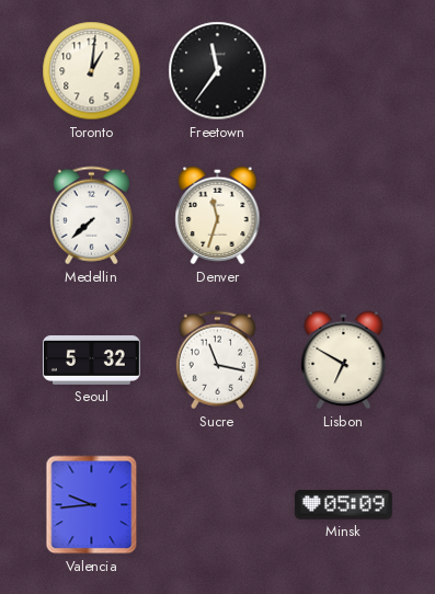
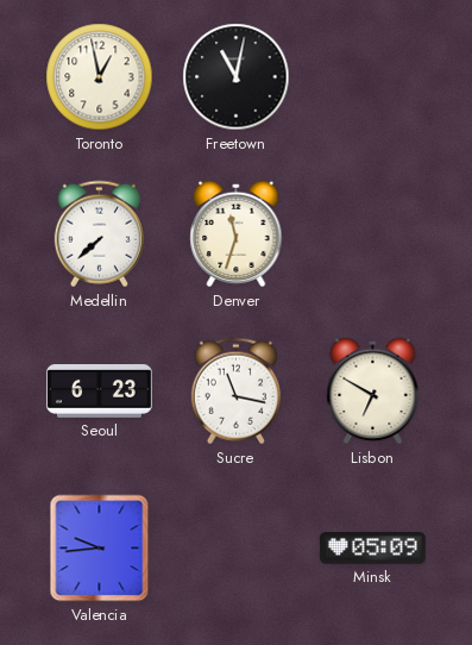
Toronto: 1:01 -> 12:58
Freetown: 11:36 -> 11:02
Seoul: 5:32 -> 6:23
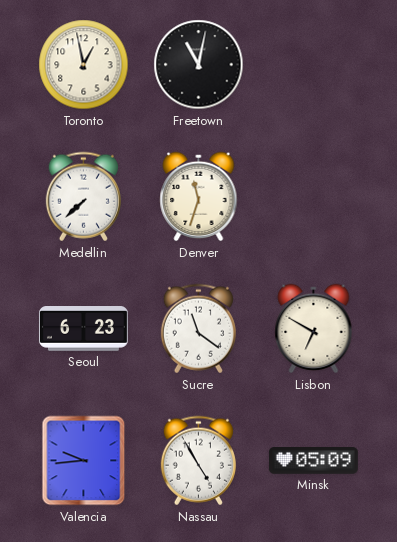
Sucre: 11:17 -> 11:21
Nassau: none -> 4:55
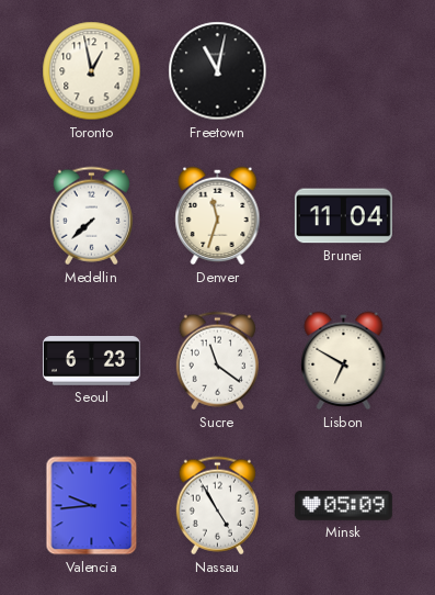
Brunei: none -> 11:04
